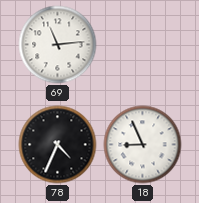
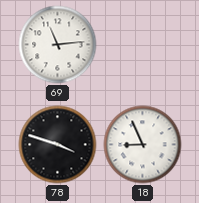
78: 4:34 -> 3:48
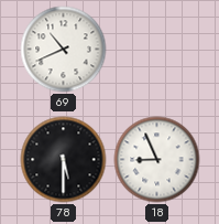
69: 11:14 -> 10:41
78: 3:48 -> 5:30
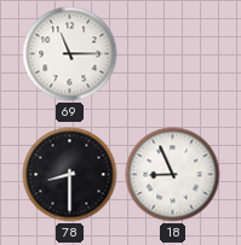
69: 10:41 -> 11:15
78: 5:30 -> 8:30
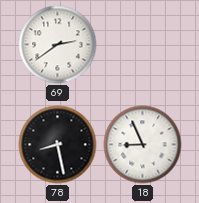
69: 11:15 -> 2:39
78: 8:30 -> 8:28
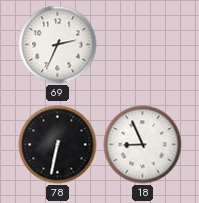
69: 2:39 -> 2:34
78: 8:28 -> 6:32
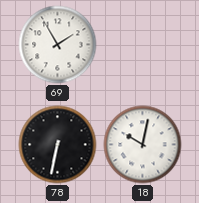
69: 2:34 -> 1:55
18: 8:56 -> 10:02
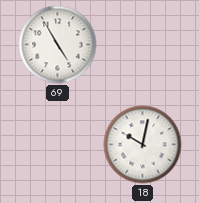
69: 1:55 -> 4:55
78: 6:32 -> none
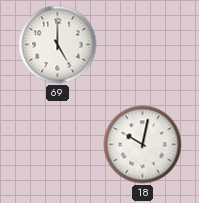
69: 4:55 -> 5:00
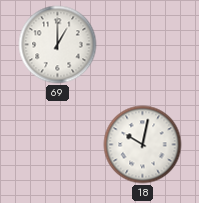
69: 5:00 -> 1:00
